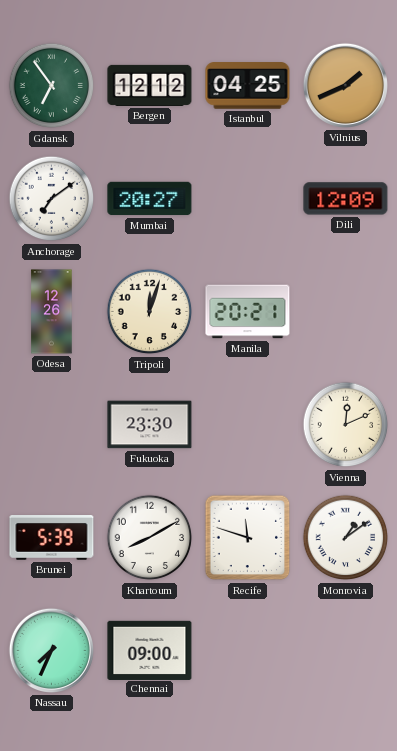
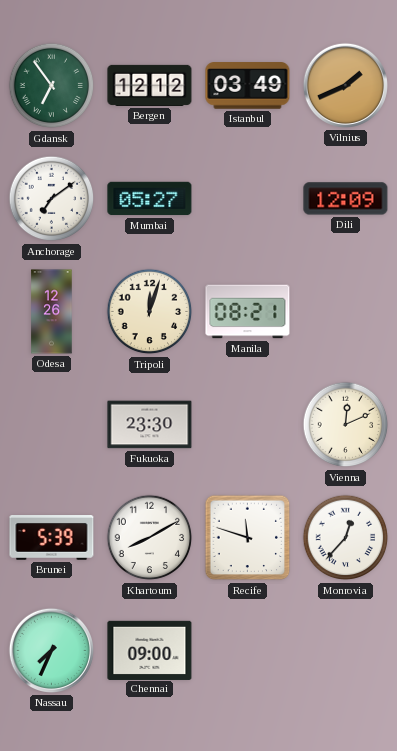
Istanbul: 04:25 -> 03:49
Mumbai: 20:27 -> 05:27
Manila: 20:21 -> 08:21
Monrovia: 1:09 -> 12:37
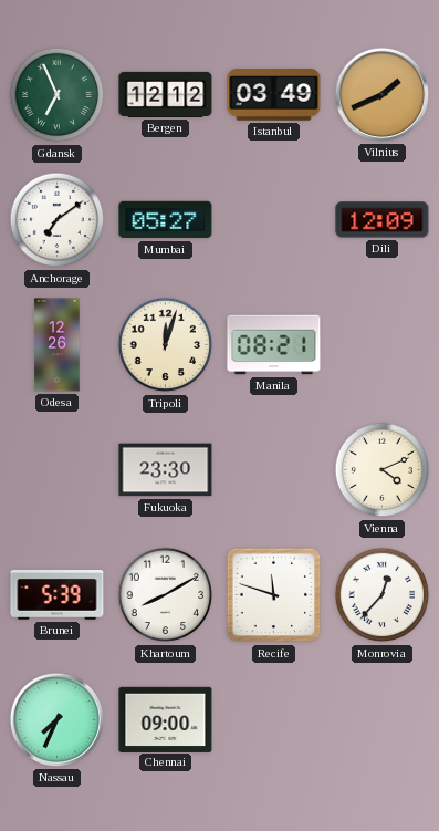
Gdansk: 6:54 -> 6:56
Vienna: 12:11 -> 4:11
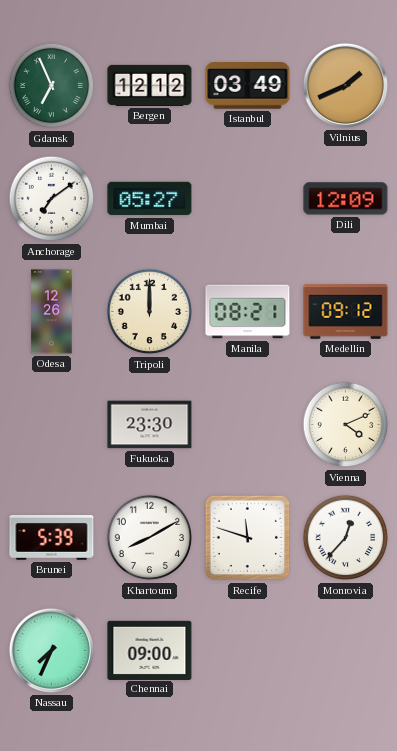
Tripoli: 12:03 -> 12:00
Medellin: none -> 09:12
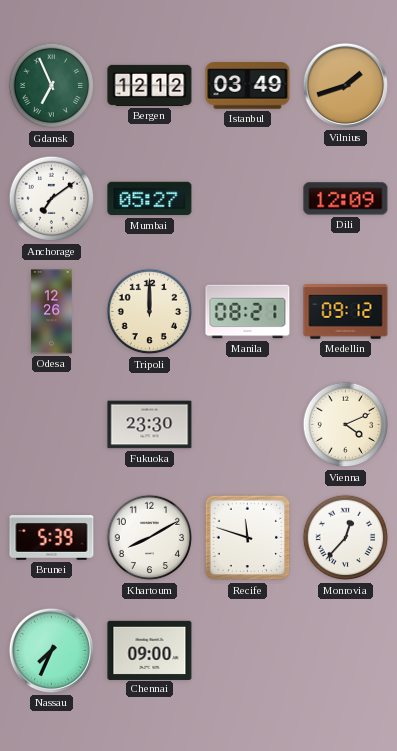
Vilnius: 1:41 -> 1:42
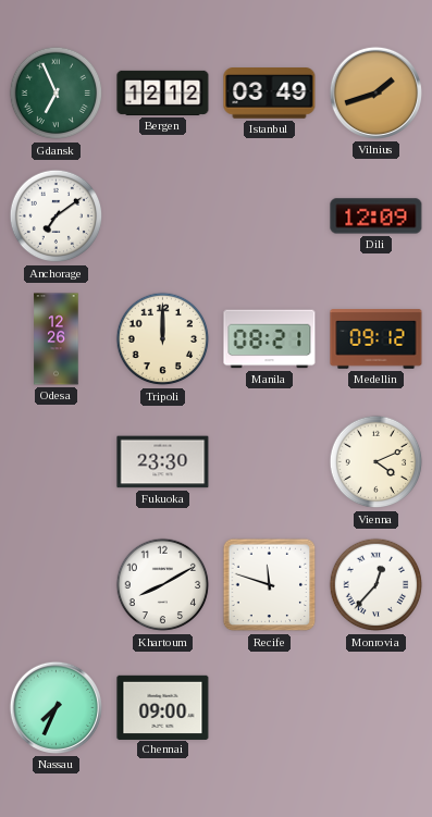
Mumbai: 05:27 -> none
Brunei: 5:39 -> none
